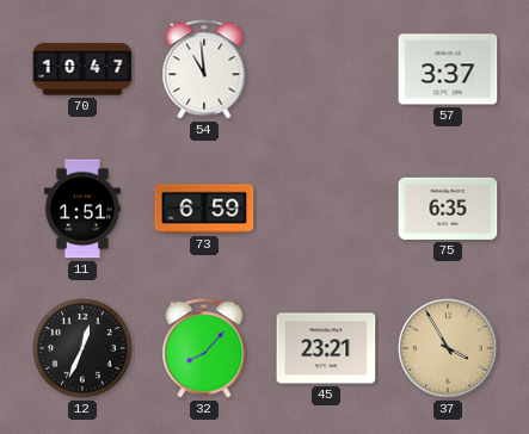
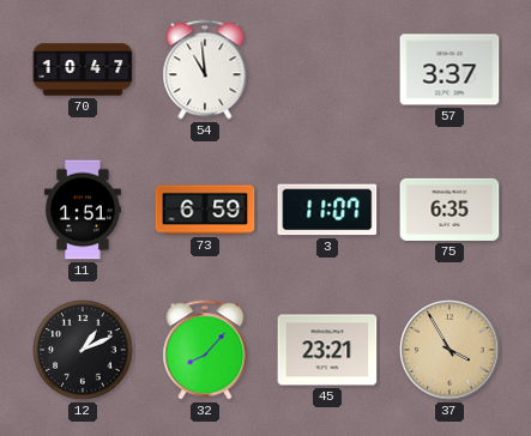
3: none -> 11:07
12: 12:34 -> 1:11
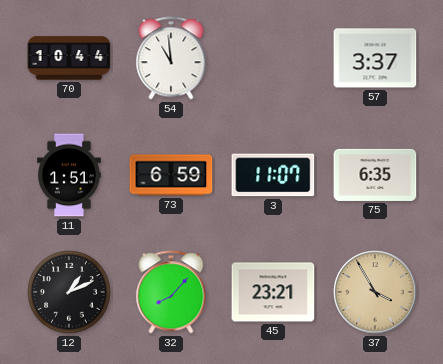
70: 10:47 -> 10:44
